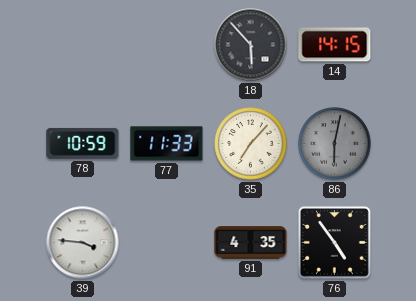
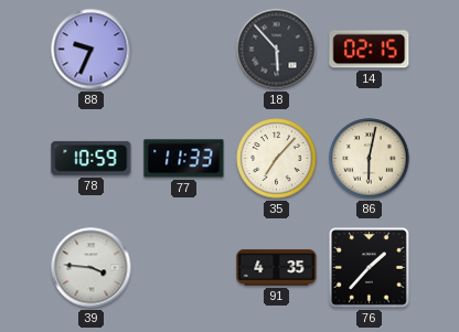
88: none -> 9:34
14: 14:15 -> 02:15
86 dial: grey -> cream
76: 4:54 -> 1:37
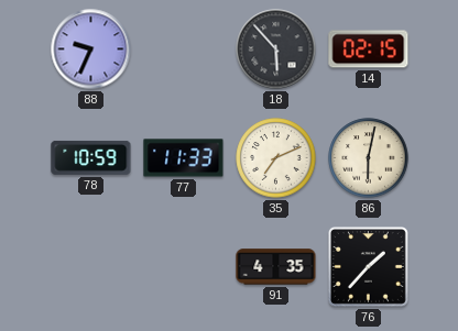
35: 7:07 -> 7:11
39: 3:46 -> none
